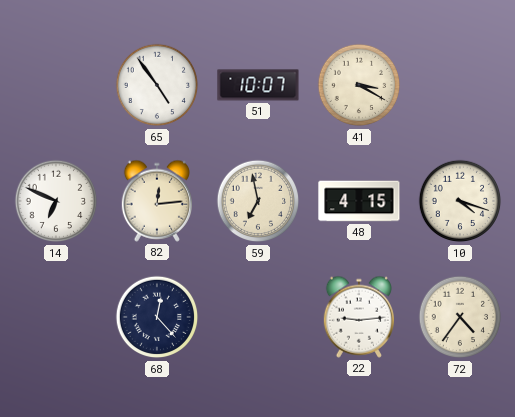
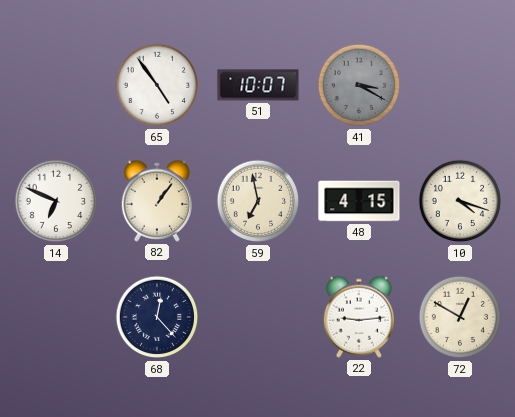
41 dial: cream -> grey
82: 12:14 -> 1:06
72: 4:36 -> 12:50
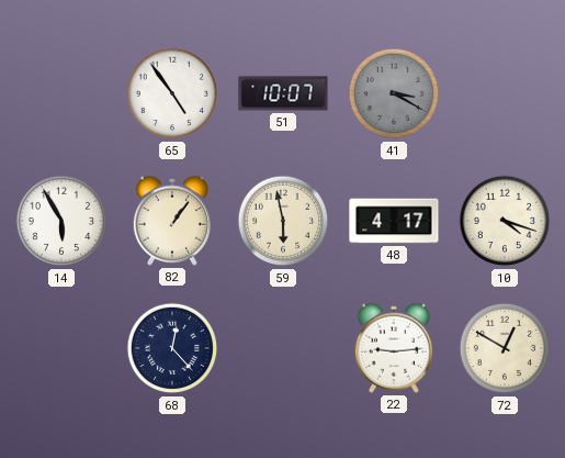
14: 6:49 -> 5:55
59: 6:58 -> 5:58
48: 4:15 -> 4:17
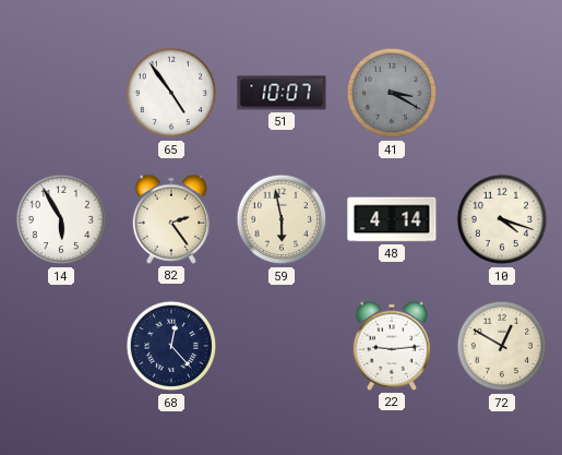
82: 1:06 -> 2:24
48: 4:17 -> 4:14
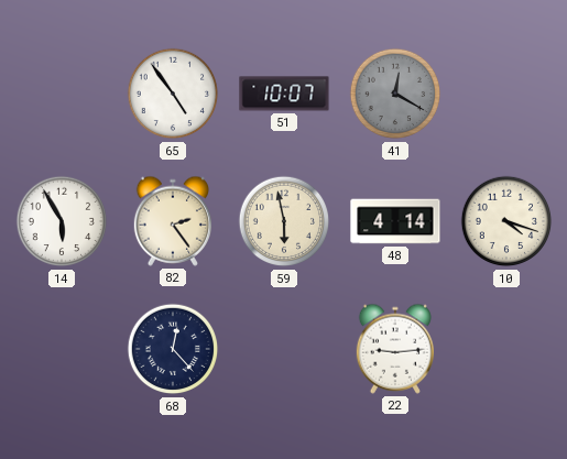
41: 3:20 -> 12:20
72: 12:50 -> none
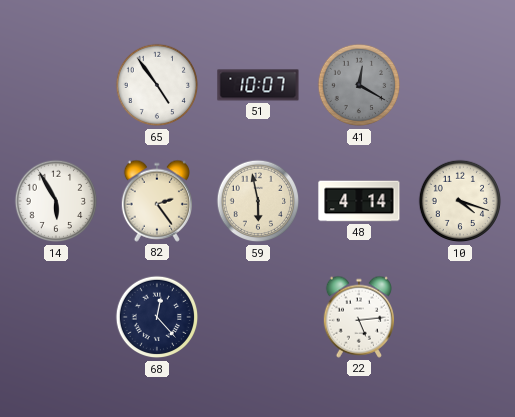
22: 9:14 -> 5:14
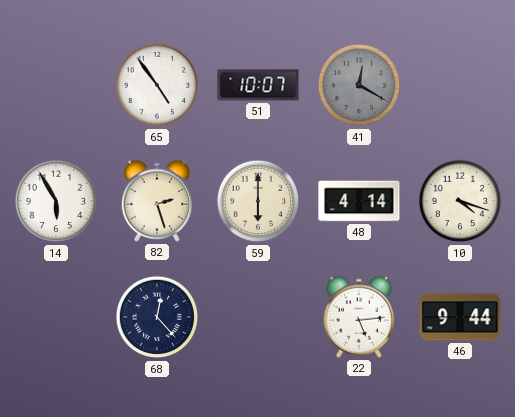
82: 2:24 -> 2:27
59: 5:58 -> 6:00
46: none -> 9:44
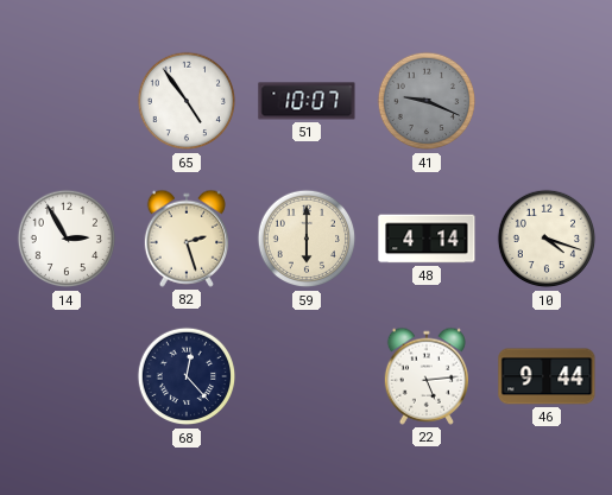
41: 12:20 -> 9:19
14: 5:55 -> 2:55
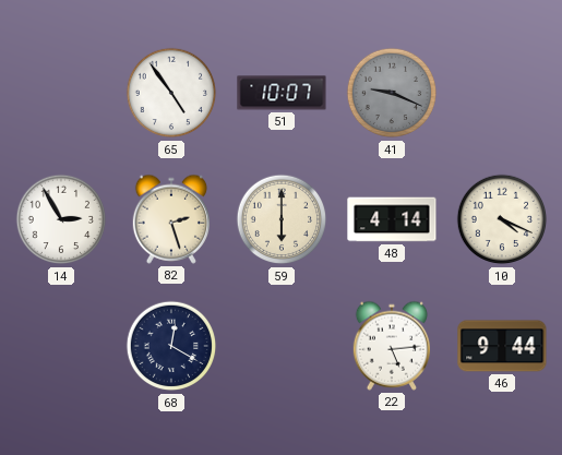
10: 4:18 -> 4:19
68: 12:23 -> 12:20
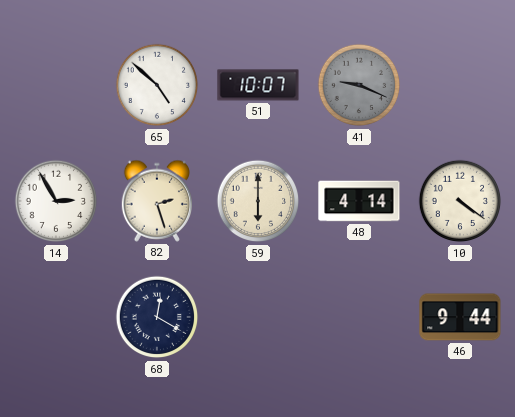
65: 4:54 -> 4:52
10: 4:19 -> 4:21
22: 5:14 -> none
